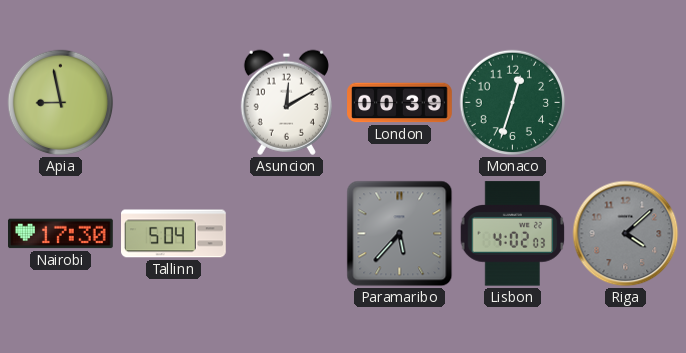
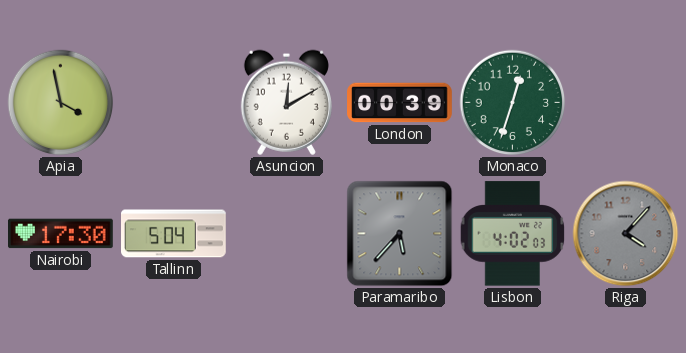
Apia: 8:58 -> 3:58
Riga: 4:08 -> 4:07
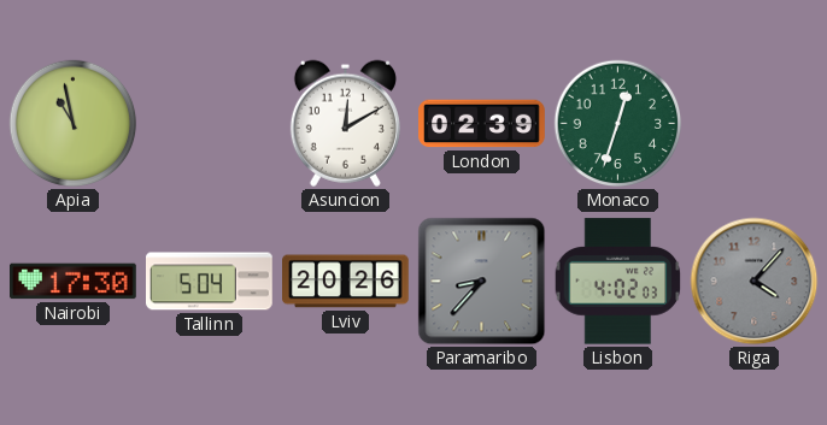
Apia: 3:58 -> 10:58
London: 00:39 -> 02:39
Lviv: none -> 20:26
Paramaribo: 5:37 -> 8:37
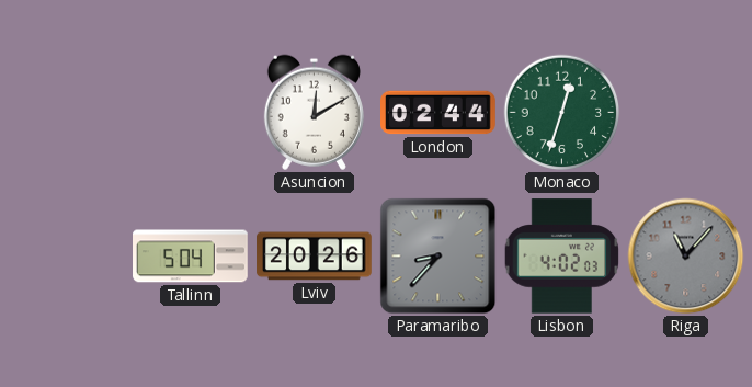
Apia: 10:58 -> none
London: 02:39 -> 02:44
Nairobi: 17:30 -> none
Riga: 4:07 -> 11:07
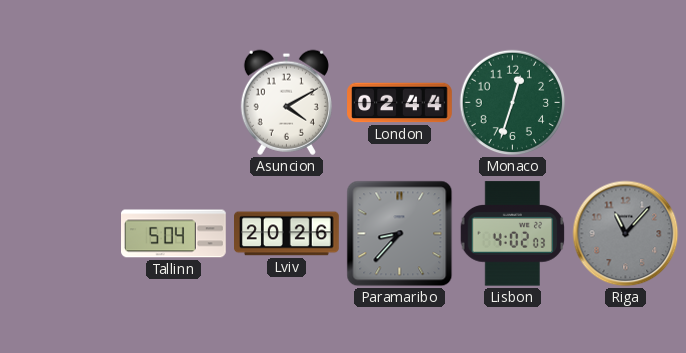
Asuncion: 12:10 -> 4:10
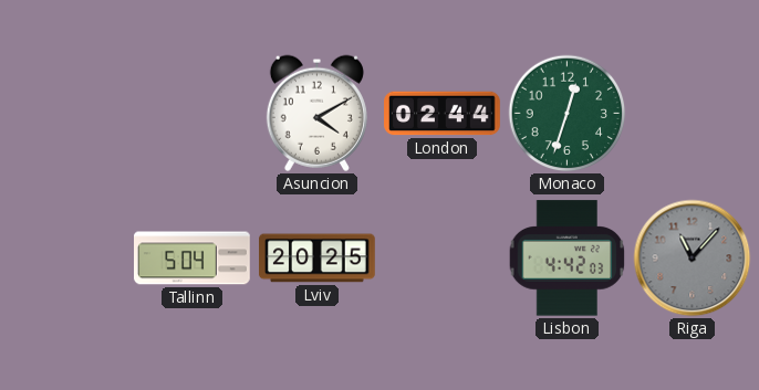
Lviv: 20:26 -> 20:25
Paramaribo: 8:37 -> none
Lisbon: 4:02 -> 4:42
